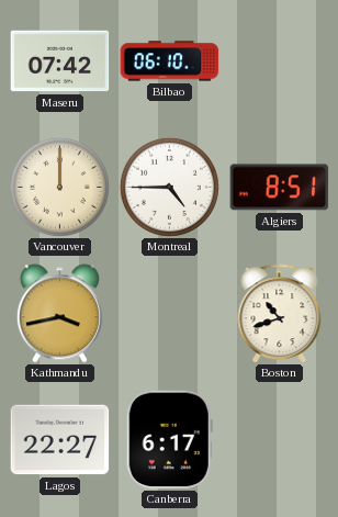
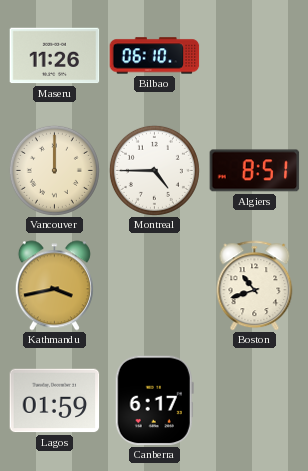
Maseru: 07:42 -> 11:26
Lagos: 22:27 -> 01:59
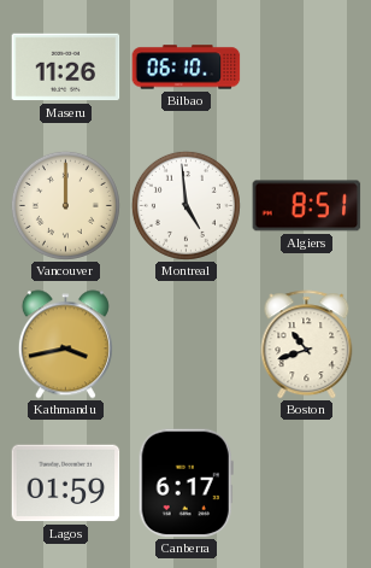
Montreal: 4:45 -> 4:59
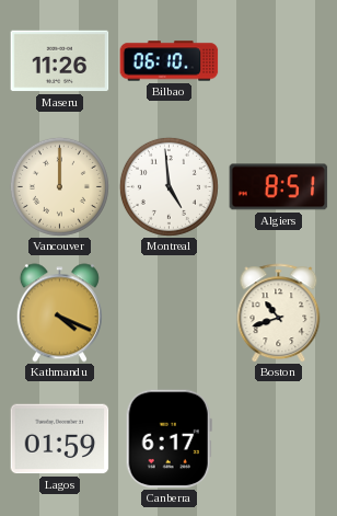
Kathmandu: 3:43 -> 4:19
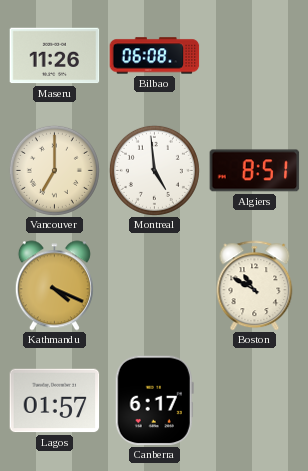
Bilbao: 06:10 -> 06:08
Vancouver: 12:00 -> 7:00
Boston: 10:42 -> 10:50
Lagos: 01:59 -> 01:57
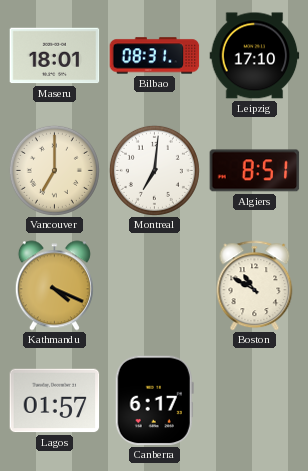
Maseru: 11:26 -> 18:01
Bilbao: 06:08 -> 08:31
Leipzig: none -> 17:10
Montreal: 4:59 -> 7:01
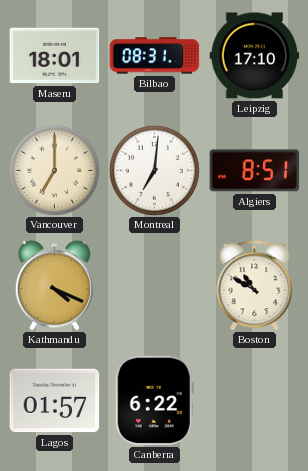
Canberra: 6:17 -> 6:22
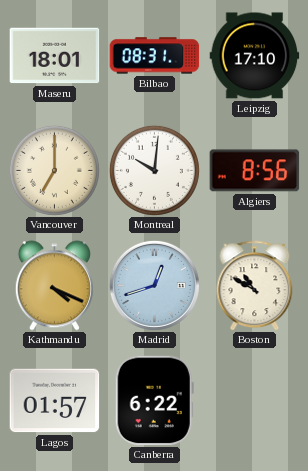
Montreal: 7:01 -> 10:01
Algiers: 8:51 -> 8:56
Madrid: none -> 12:42
